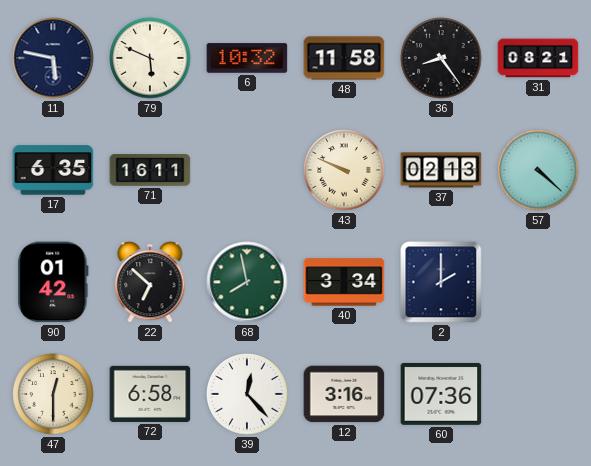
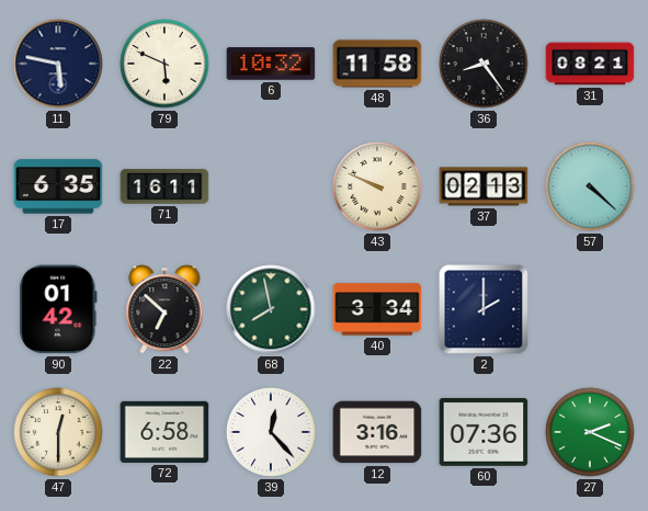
27: none -> 2:19
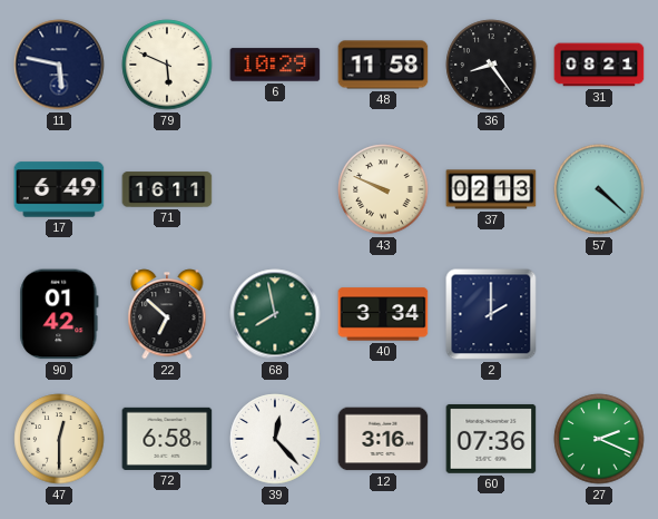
6: 10:32 -> 10:29
17: 6:35 -> 6:49
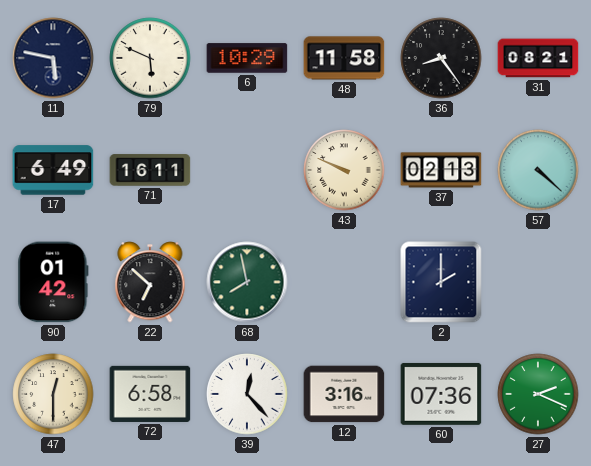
40: 3:34 -> none
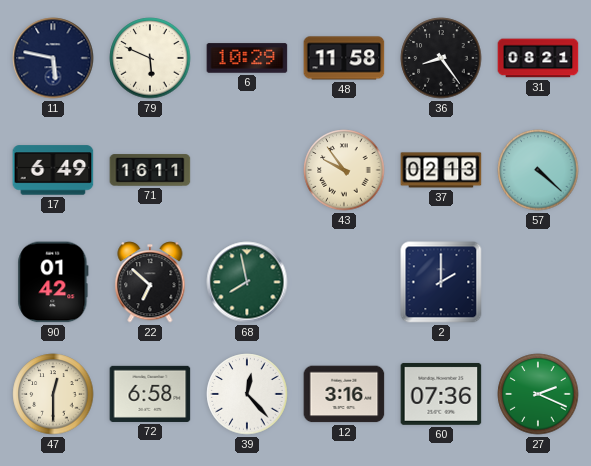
43: 9:49 -> 9:54
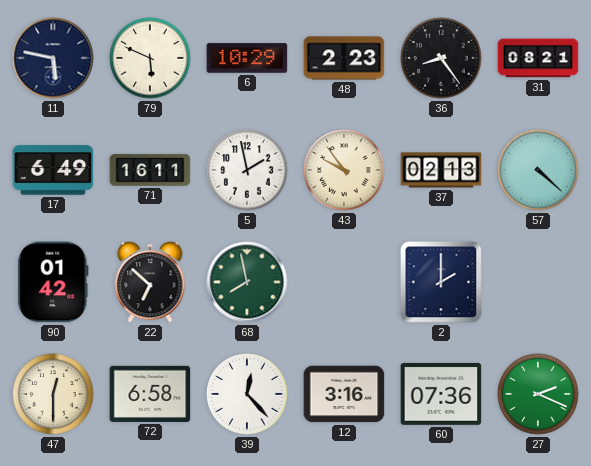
48: 11:58 -> 2:23
5: none -> 1:58
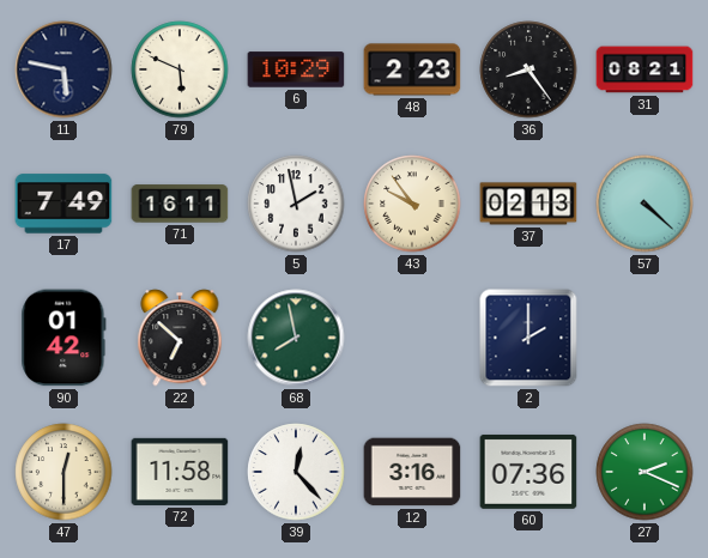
17: 6:49 -> 7:49
72: 6:58 -> 11:58
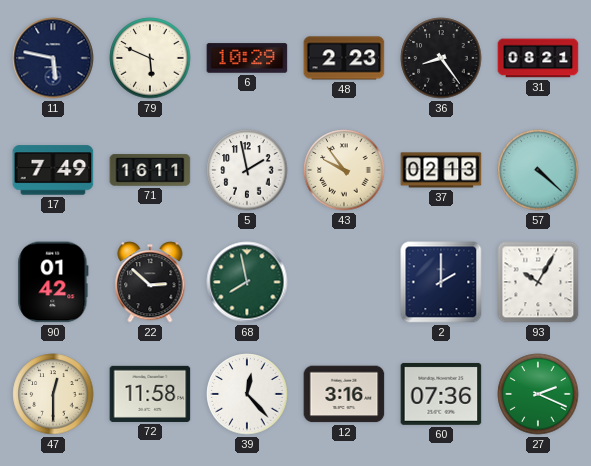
22: 6:52 -> 2:52
93: none -> 10:05
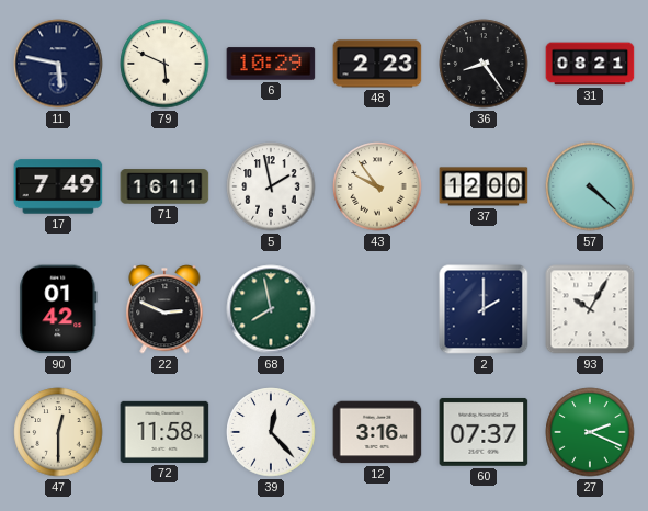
37: 02:13 -> 12:00
22: 2:52 -> 2:49
60: 07:36 -> 07:37
